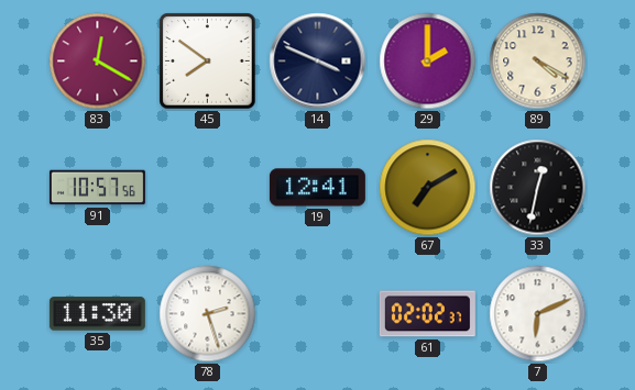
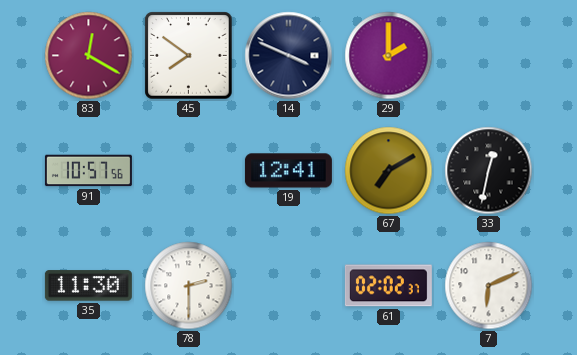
89: 4:20 -> none
78: 2:27 -> 2:30
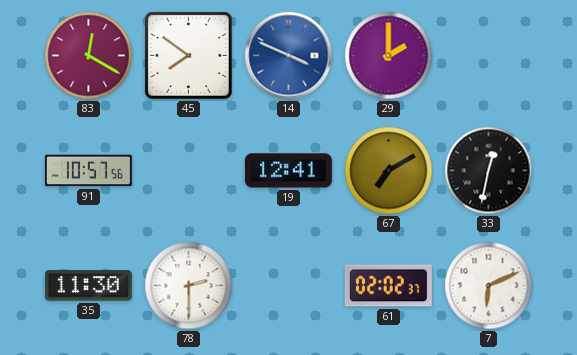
14 dial: navy -> blue
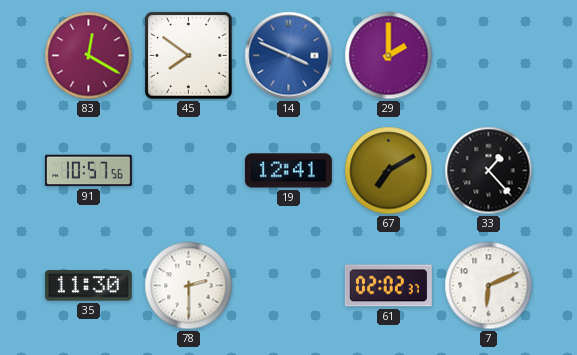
33: 12:32 -> 1:23
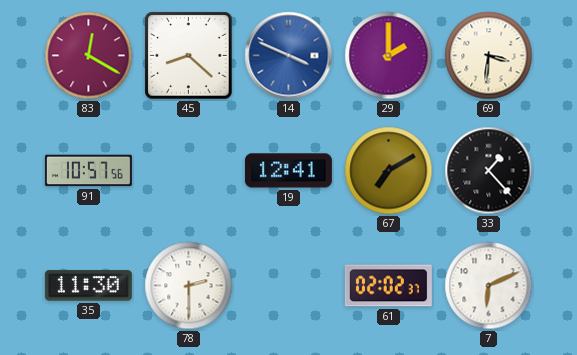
45: 7:51 -> 8:22
69: none -> 3:31
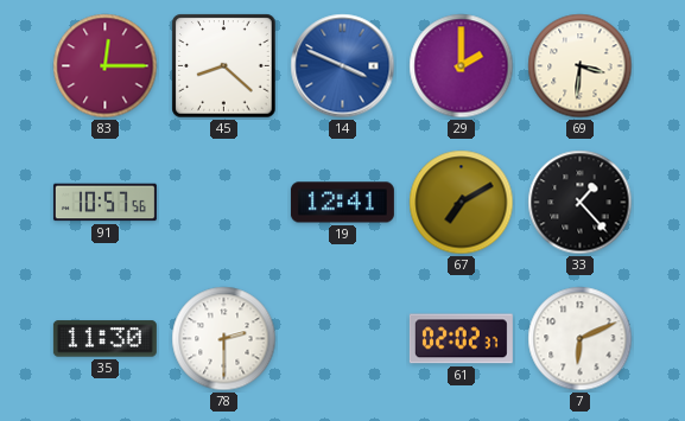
83: 12:20 -> 12:15
